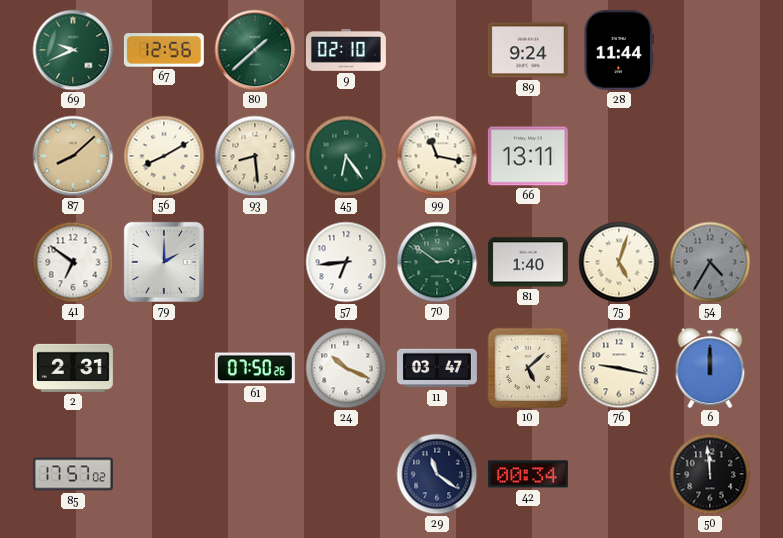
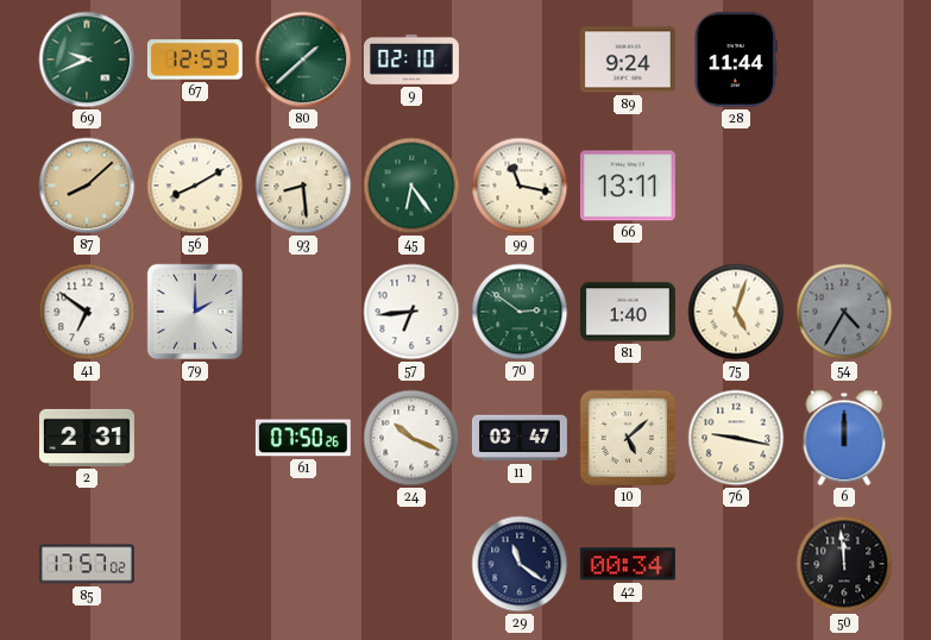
67: 12:56 -> 12:53
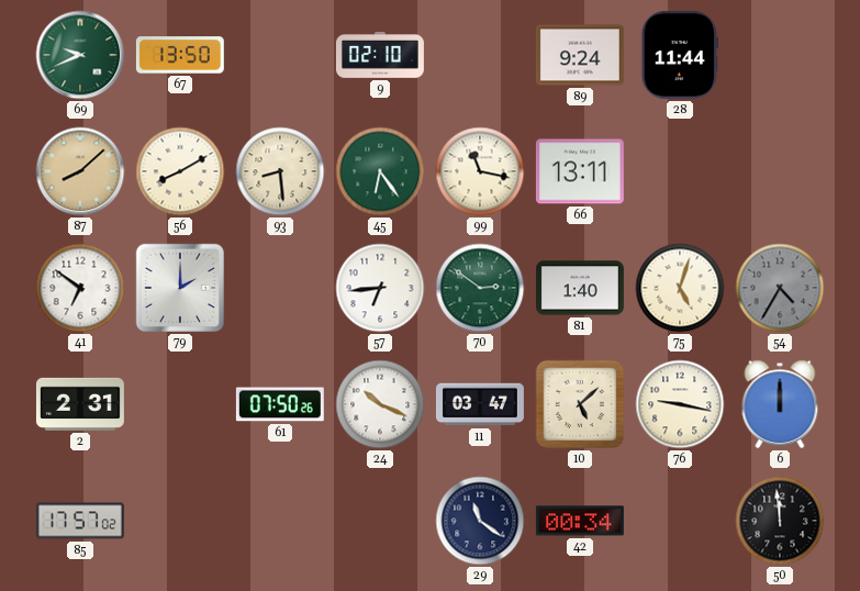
67: 12:53 -> 13:50
80: 1:38 -> none
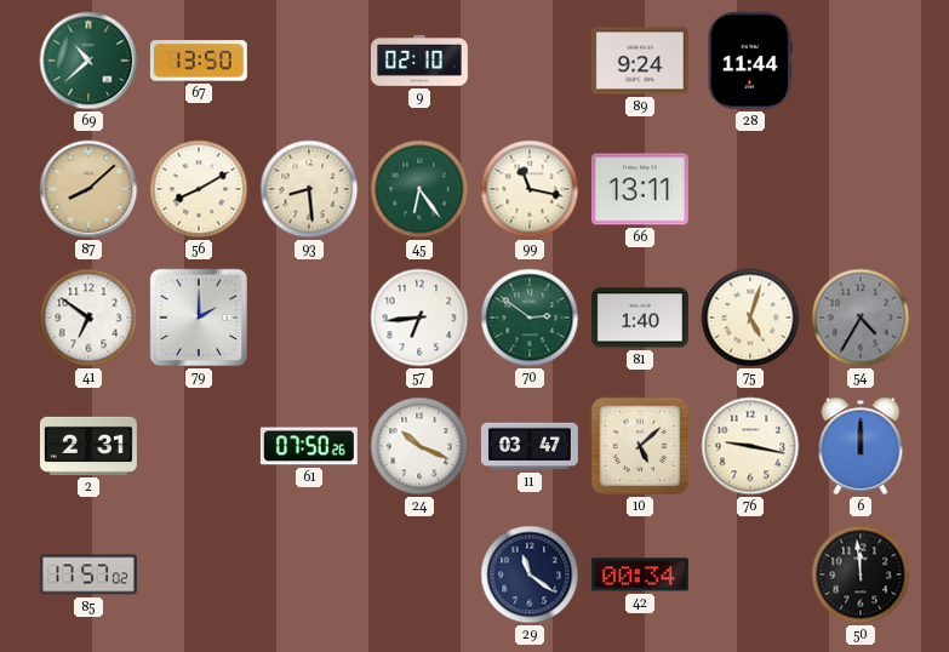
69: 9:41 -> 10:38
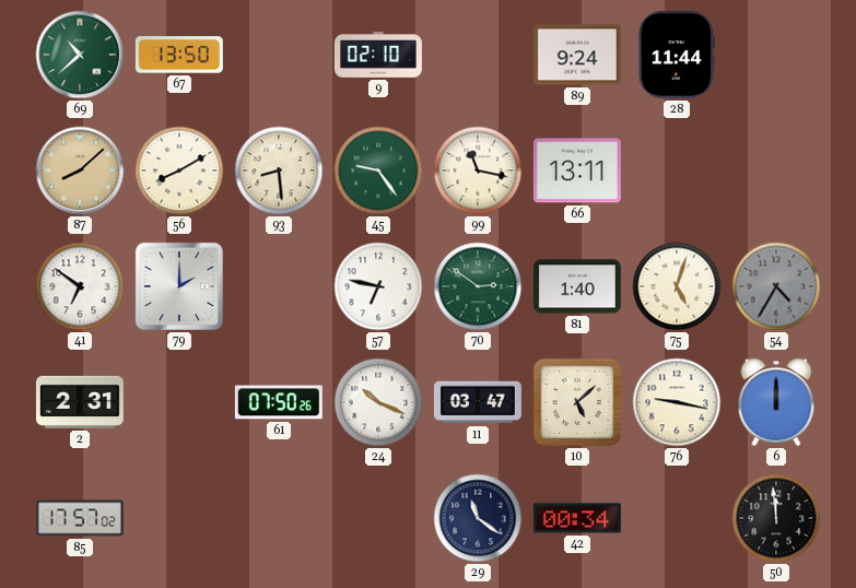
45: 6:24 -> 9:24
57: 6:44 -> 6:47
